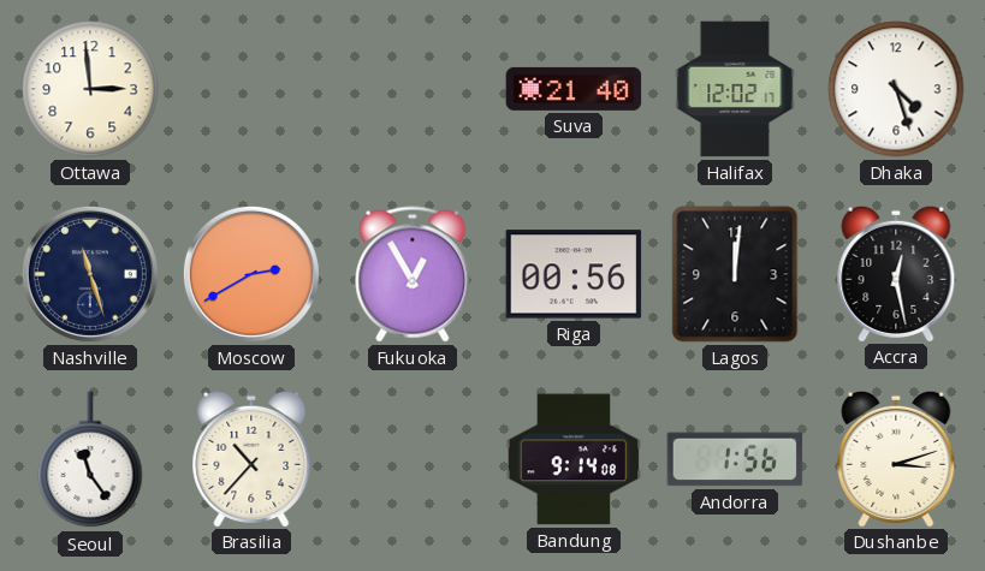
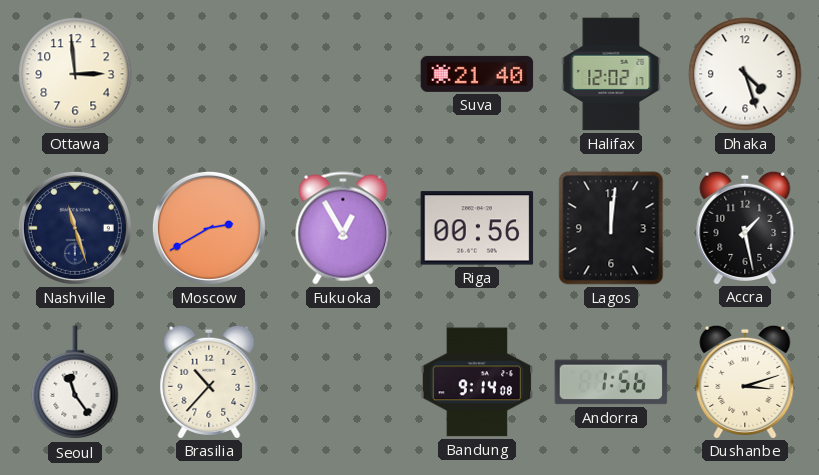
Accra: 12:28 -> 1:28
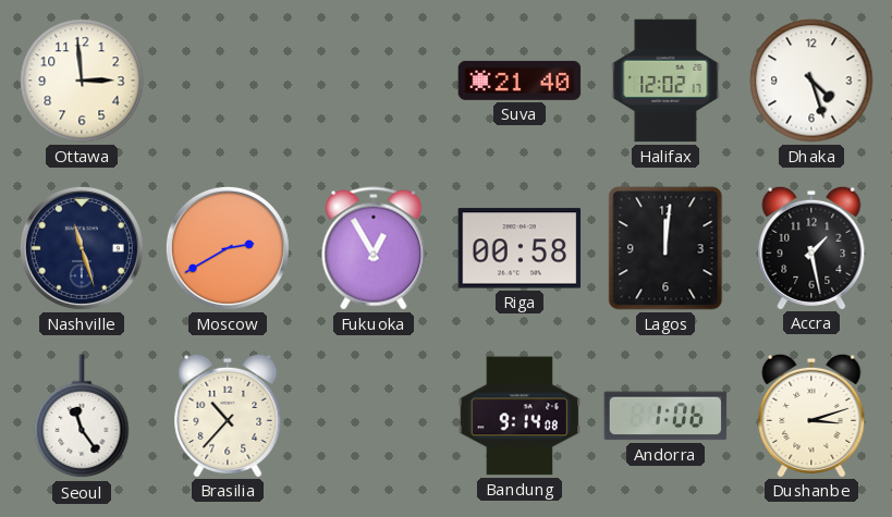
Riga: 00:56 -> 00:58
Andorra: 1:56 -> 1:06
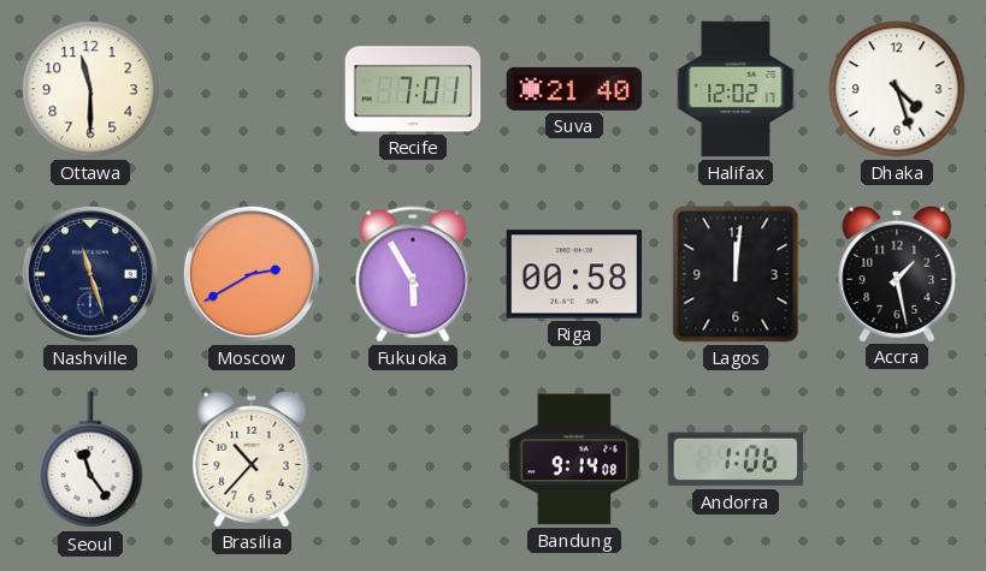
Ottawa: 2:59 -> 11:30
Recife: none -> 7:01
Fukuoka: 12:55 -> 5:55
Dushanbe: 3:12 -> none
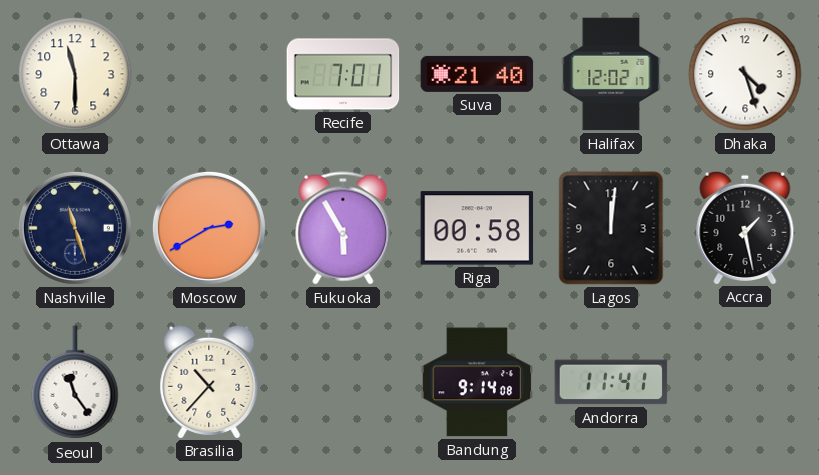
Andorra: 1:06 -> 11:41
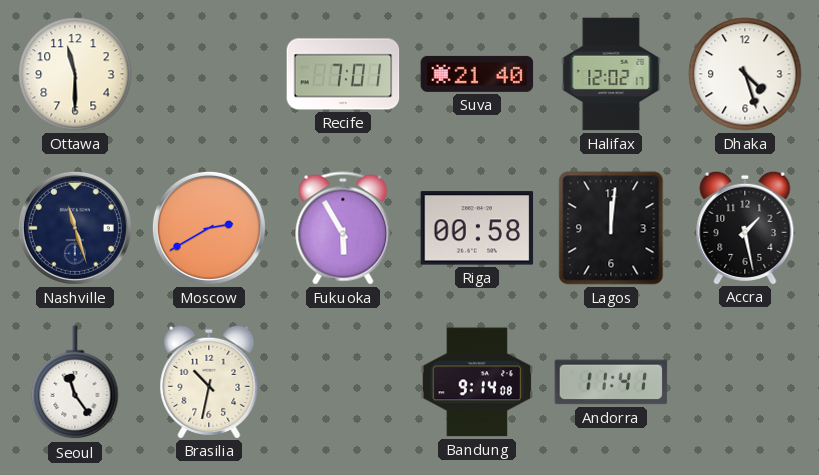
Brasilia: 10:37 -> 10:32
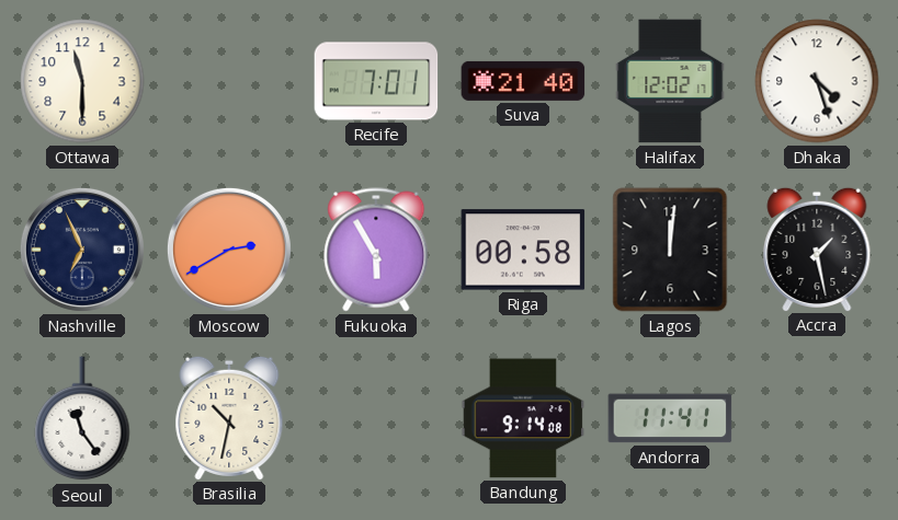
Nashville: 11:27 -> 6:56
